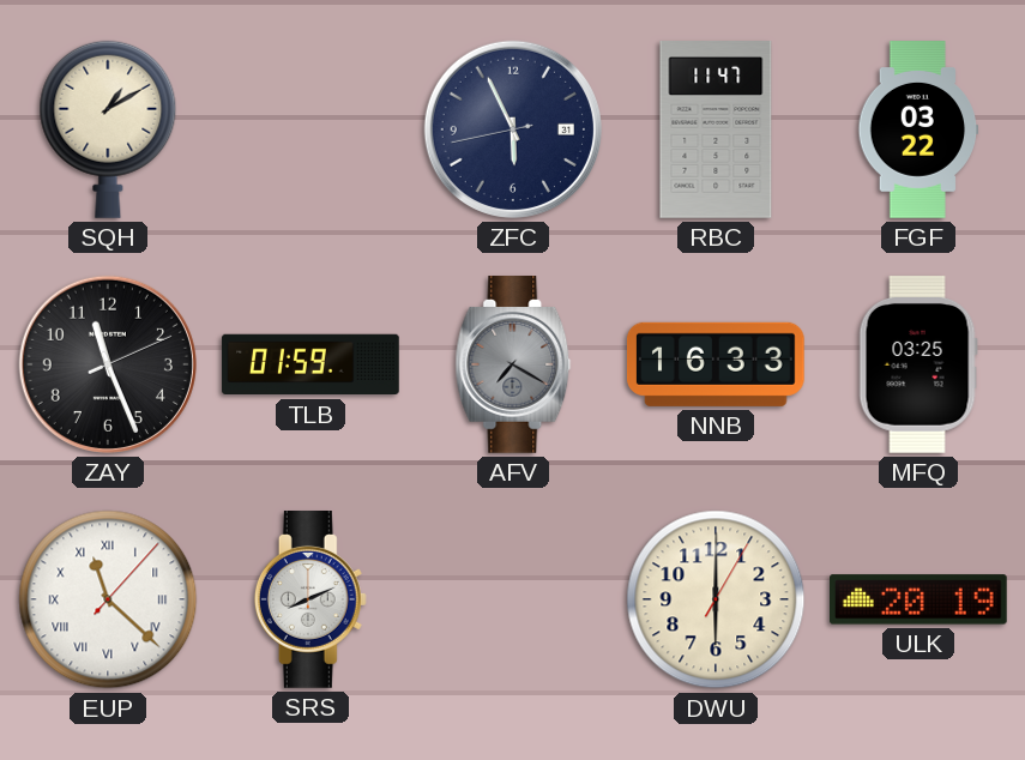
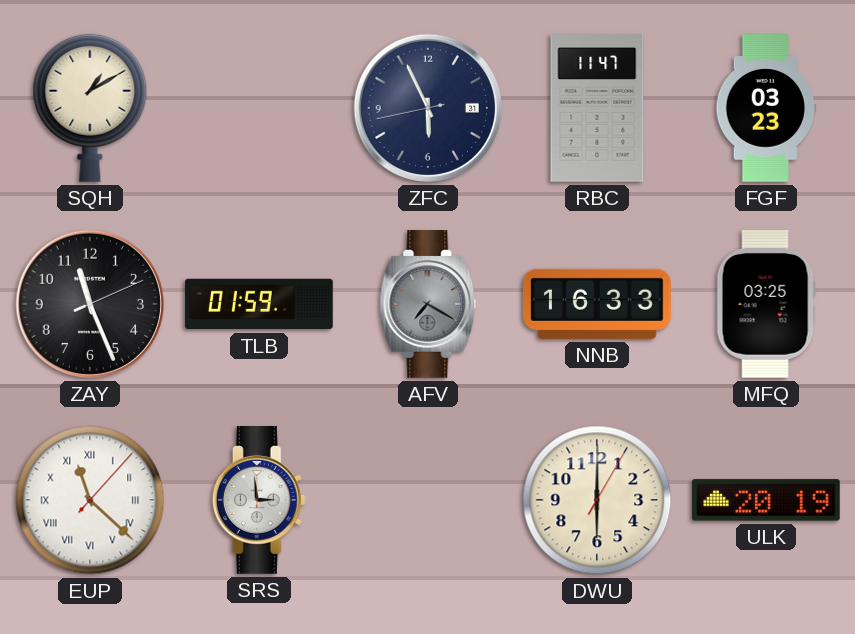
FGF: 03:22 -> 03:23
SRS: 8:11 -> 2:59
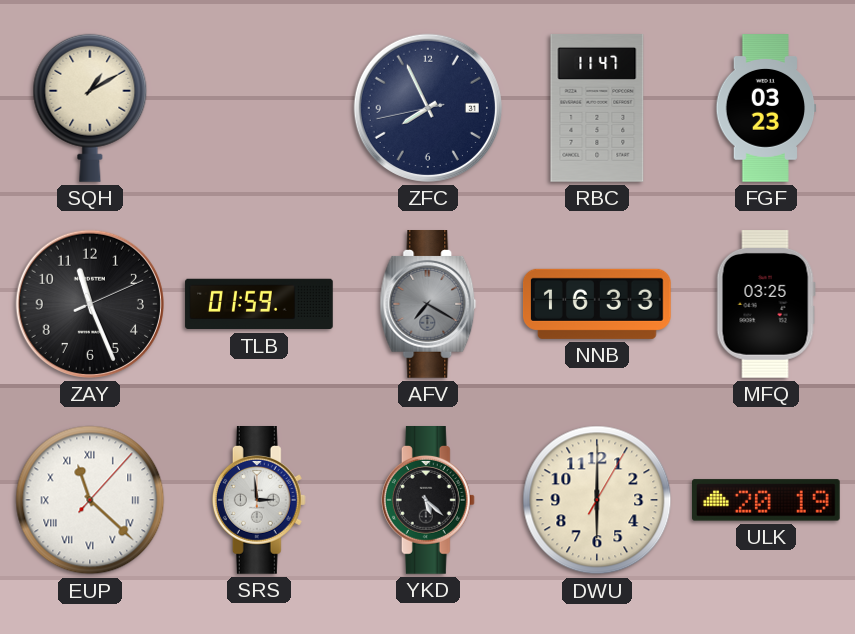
ZFC: 5:55 -> 7:55
YKD: none -> 5:22
